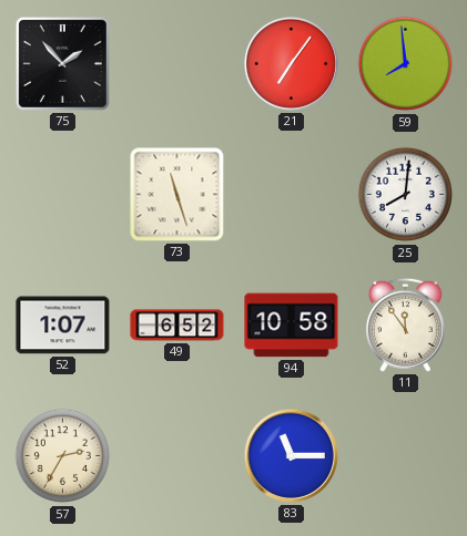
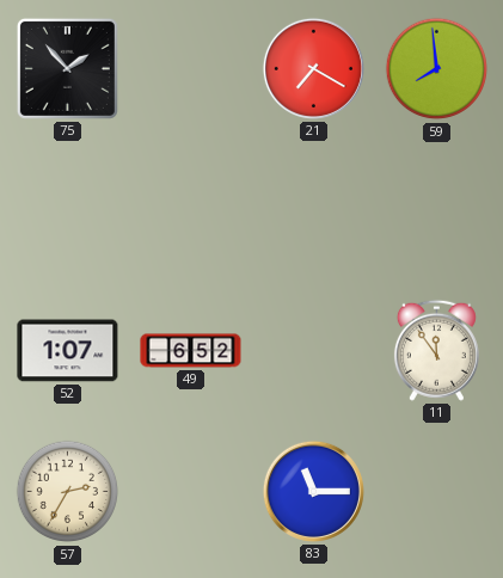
21: 7:06 -> 7:20
73: 11:27 -> none
25: 8:01 -> none
94: 10:58 -> none
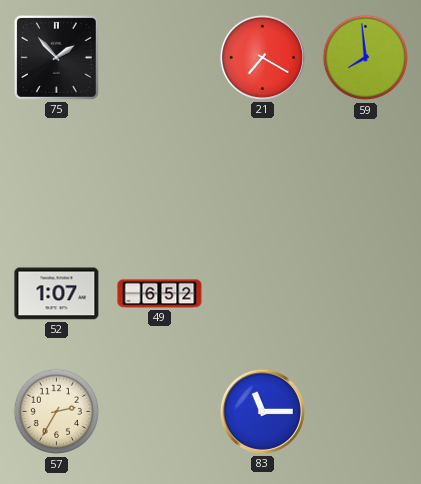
11: 11:54 -> none
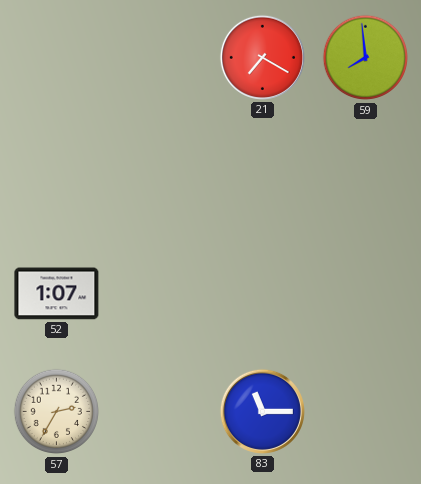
75: 1:53 -> none
49: 6:52 -> none
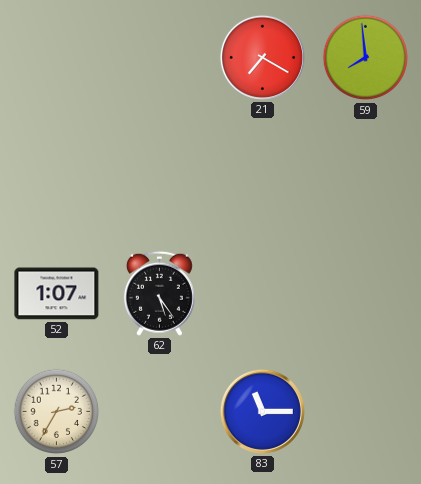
62: none -> 5:24
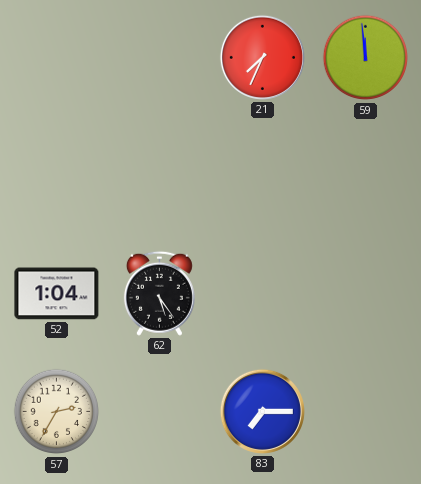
21: 7:20 -> 7:34
59: 7:59 -> 11:59
52: 1:07 -> 1:04
83: 11:15 -> 7:15
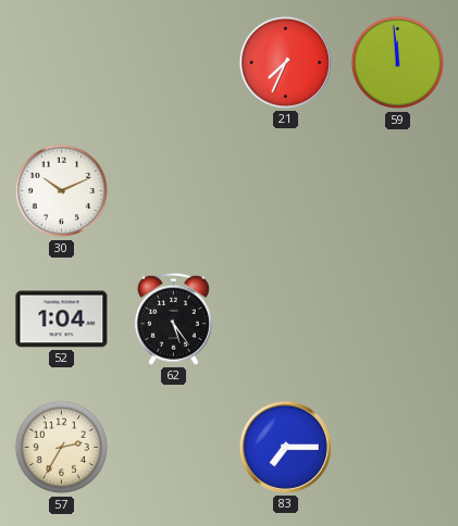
30: none -> 10:11
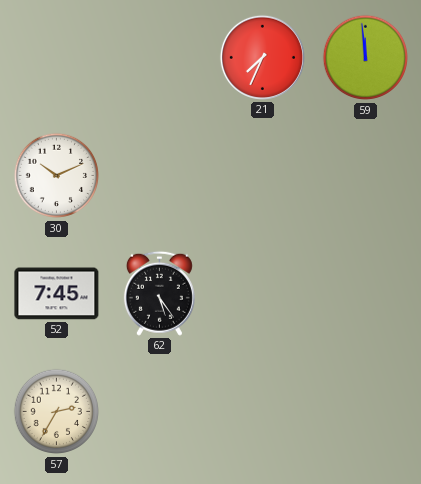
52: 1:04 -> 7:45
83: 7:15 -> none
